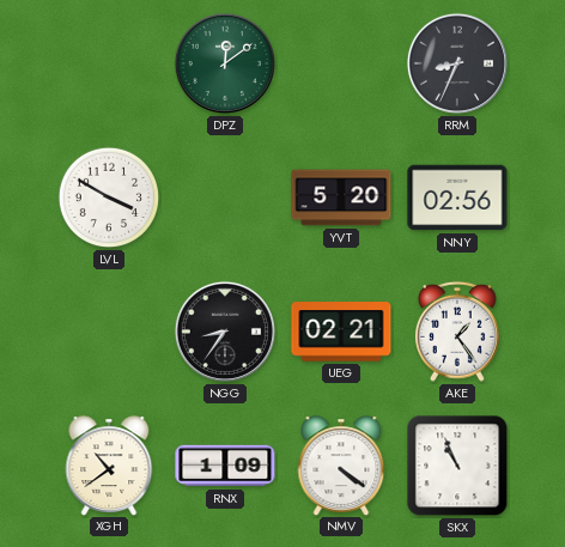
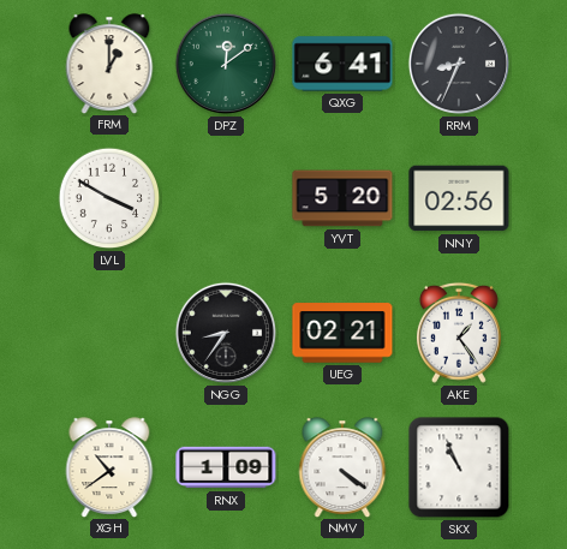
FRM: none -> 1:00
QXG: none -> 6:41
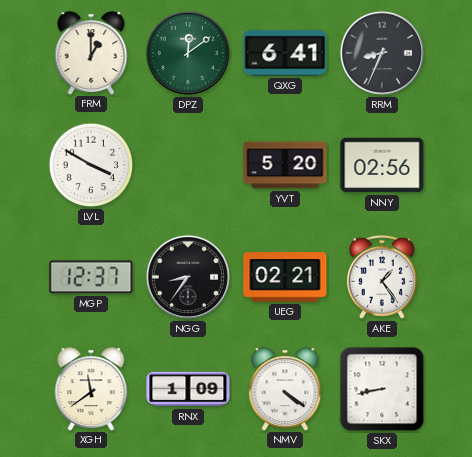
MGP: none -> 12:37
XGH: 10:39 -> 11:39
SKX: 10:56 -> 8:43
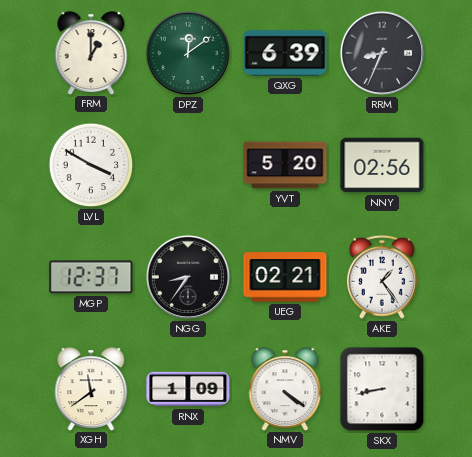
QXG: 6:41 -> 6:39
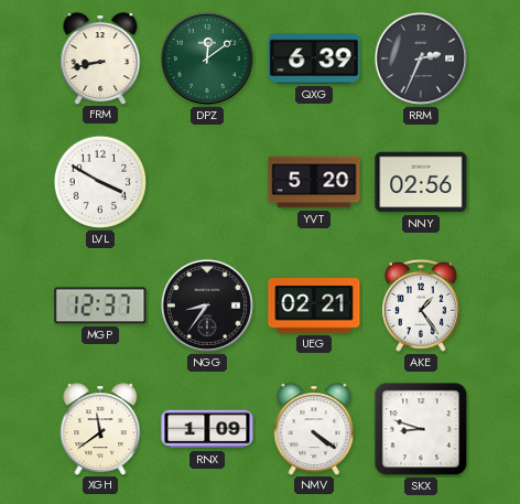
FRM: 1:00 -> 8:43
RRM: 8:34 -> 2:34
SKX: 8:43 -> 8:48
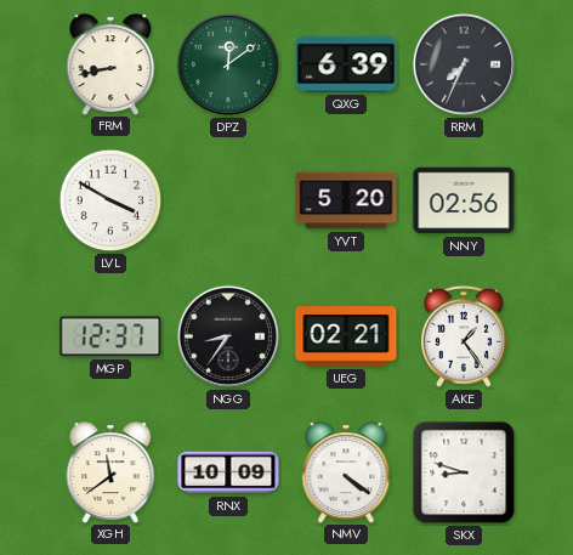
RRM: 2:34 -> 7:34
RNX: 1:09 -> 10:09
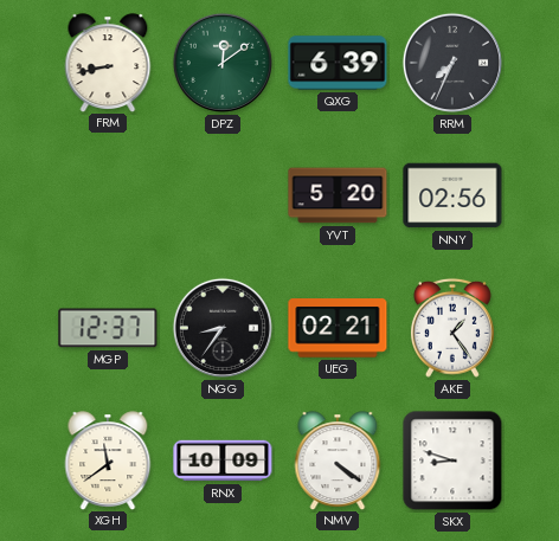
LVL: 3:50 -> none
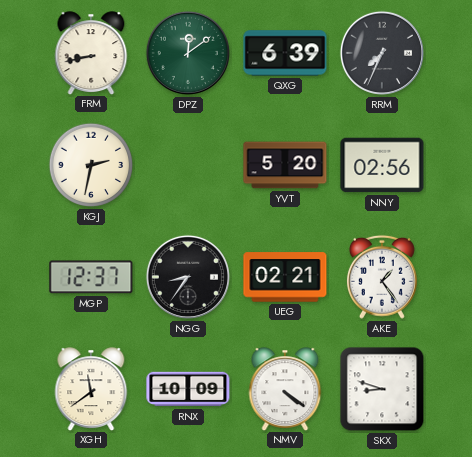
KGJ: none -> 2:32
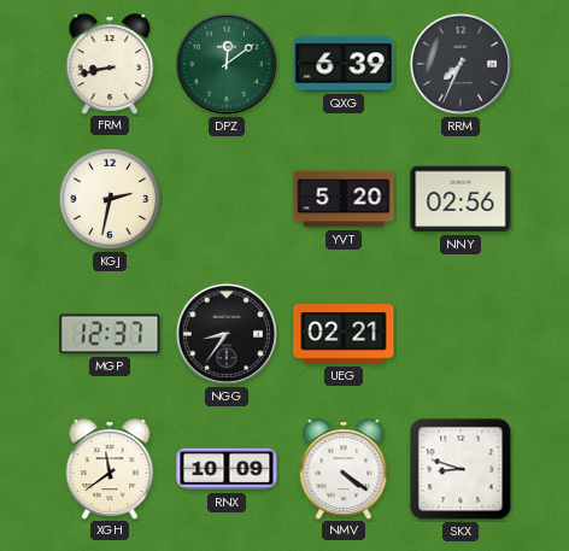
AKE: 1:24 -> none
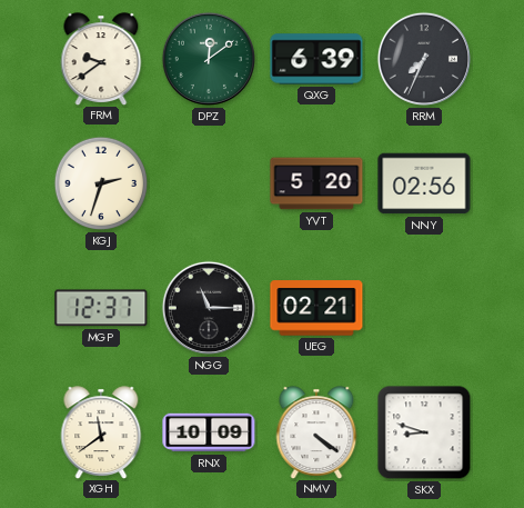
FRM: 8:43 -> 9:39
KGJ: 2:32 -> 2:33
NGG: 8:36 -> 11:15
